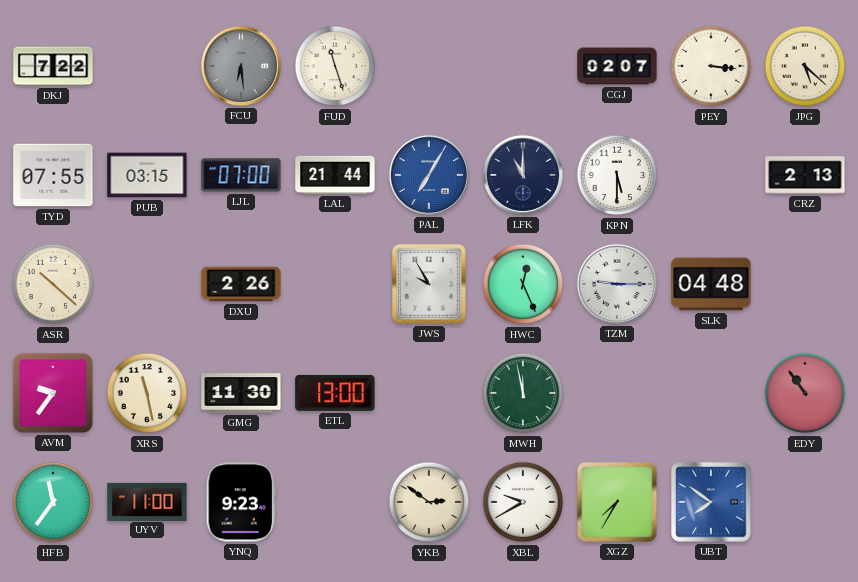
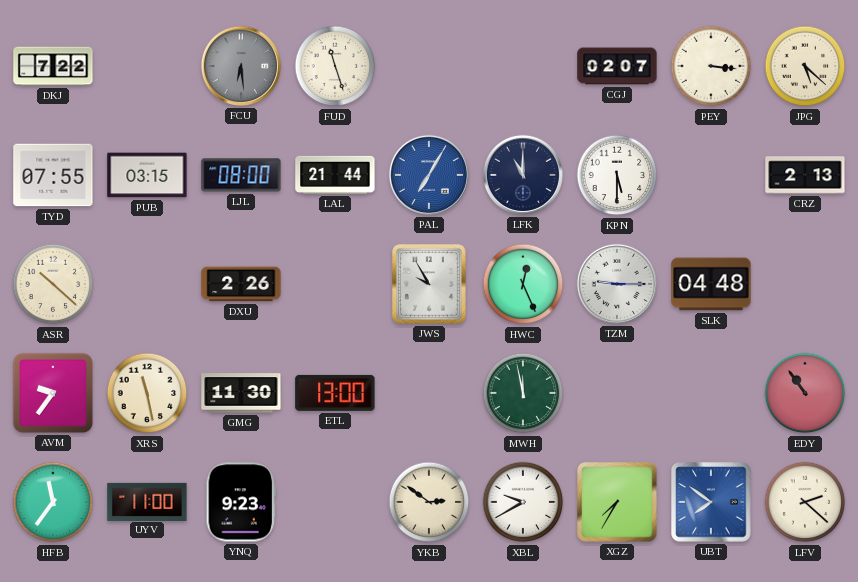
LJL: 07:00 -> 08:00
LFV: none -> 2:22
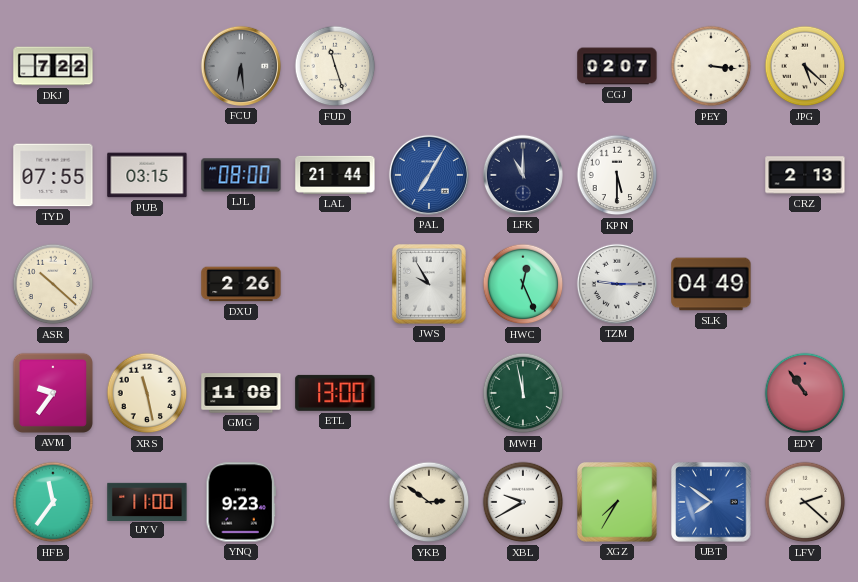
SLK: 04:48 -> 04:49
GMG: 11:30 -> 11:08
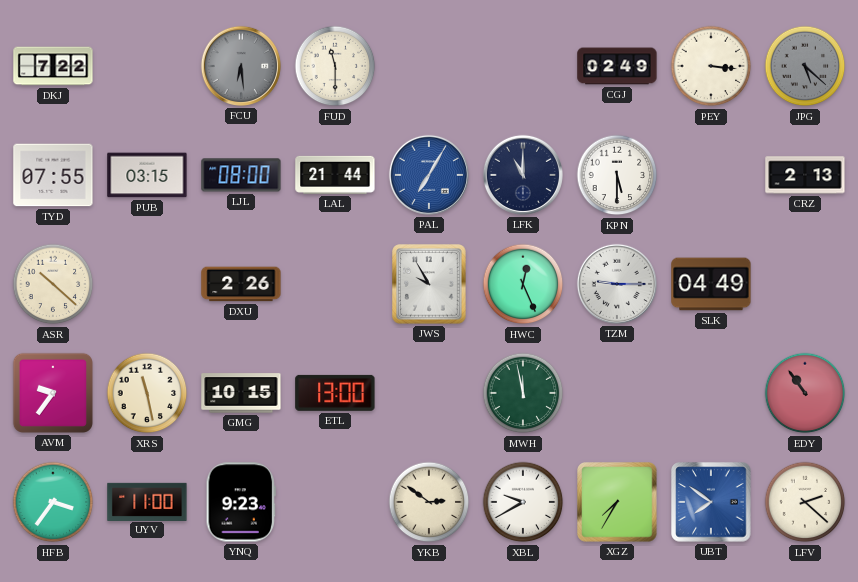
FUD: 11:27 -> 11:30
CGJ: 02:07 -> 02:49
JPG dial: cream -> grey
GMG: 11:08 -> 10:15
HFB: 11:36 -> 3:36
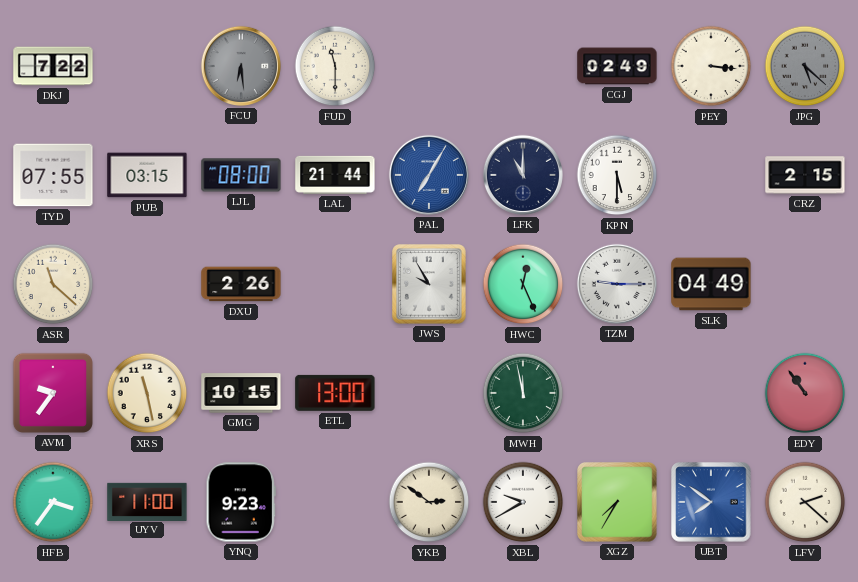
CRZ: 2:13 -> 2:15
ASR: 10:22 -> 11:22
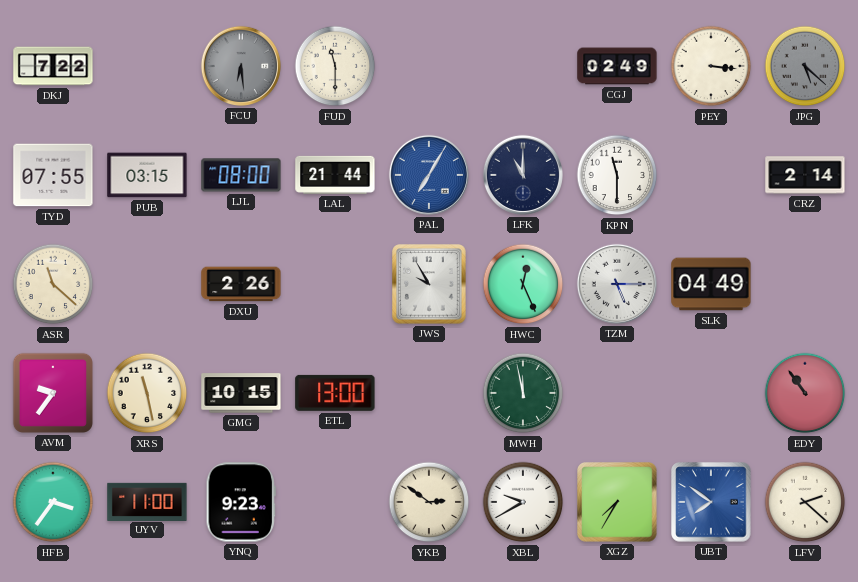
KPN: 5:30 -> 11:30
CRZ: 2:15 -> 2:14
TZM: 9:15 -> 5:15
